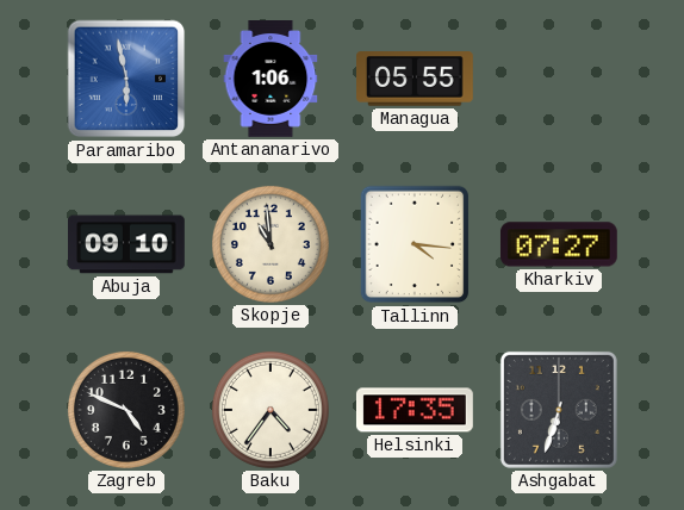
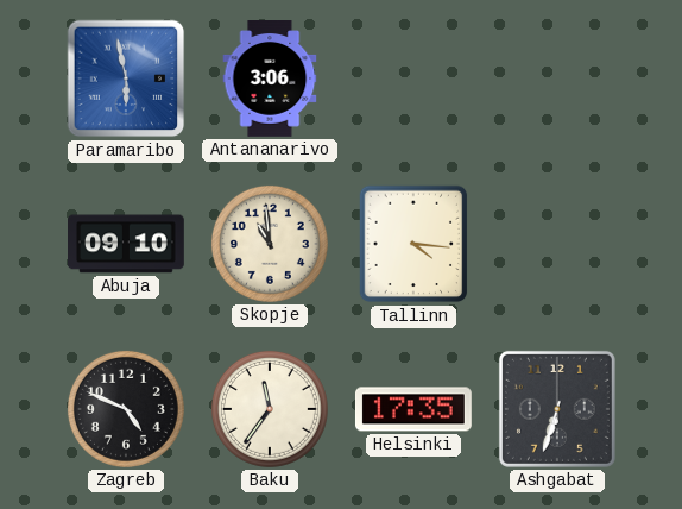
Antananarivo: 1:06 -> 3:06
Managua: 05:55 -> none
Kharkiv: 07:27 -> none
Baku: 4:36 -> 11:36
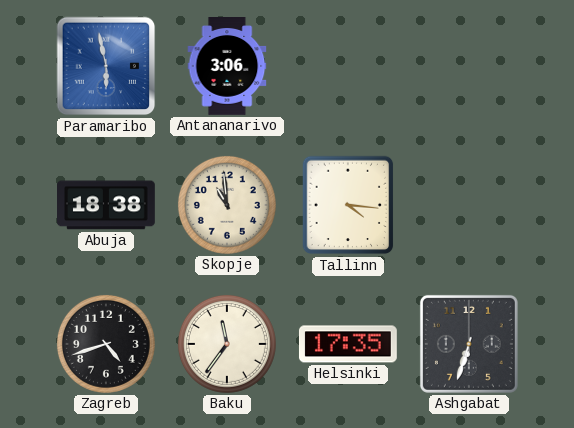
Abuja: 09:10 -> 18:38
Zagreb: 4:49 -> 4:42
